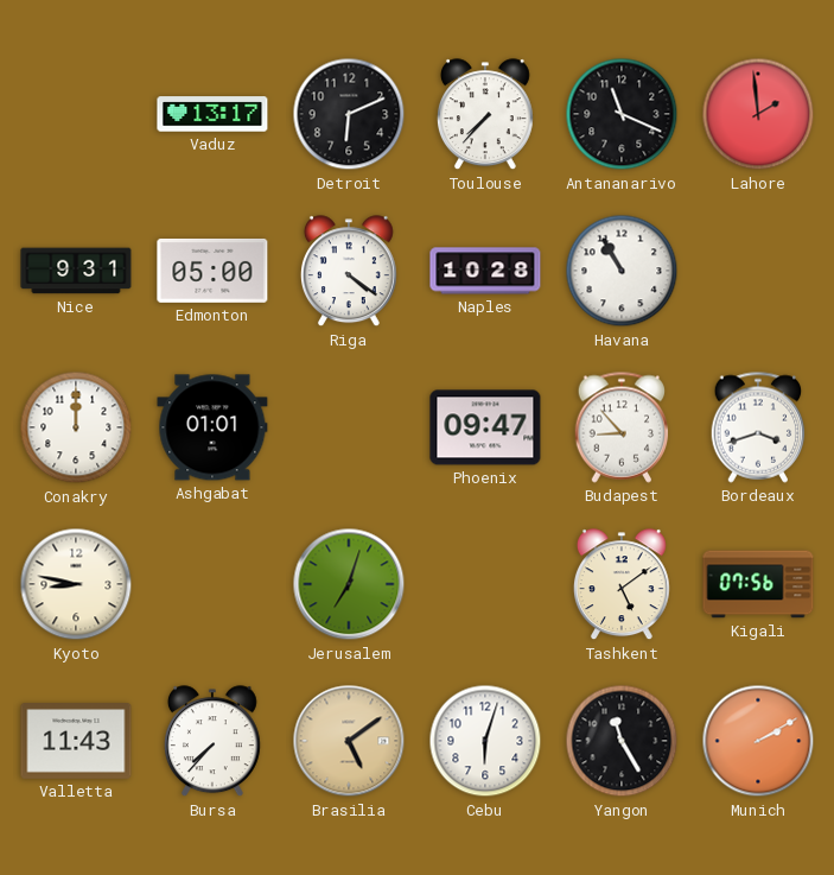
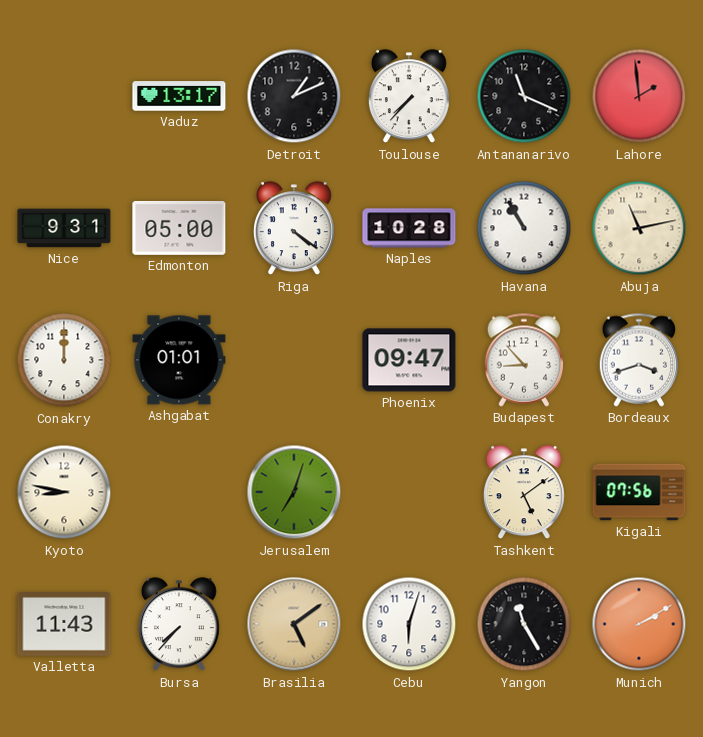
Detroit: 6:11 -> 1:11
Abuja: none -> 11:13
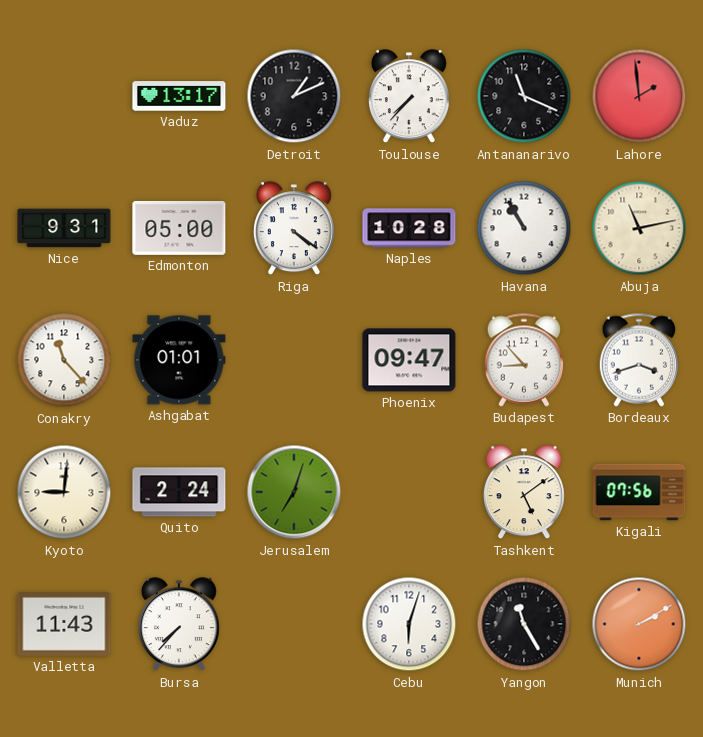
Conakry: 12:00 -> 11:23
Kyoto: 8:47 -> 9:01
Quito: none -> 2:24
Brasilia: 5:09 -> none
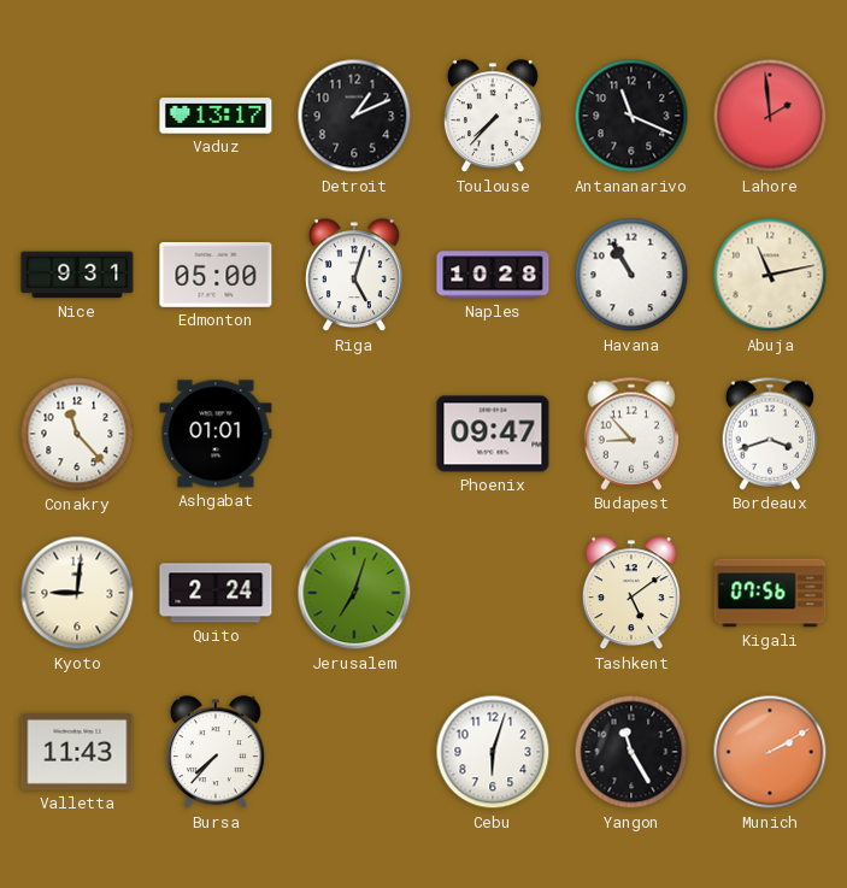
Riga: 4:21 -> 5:03
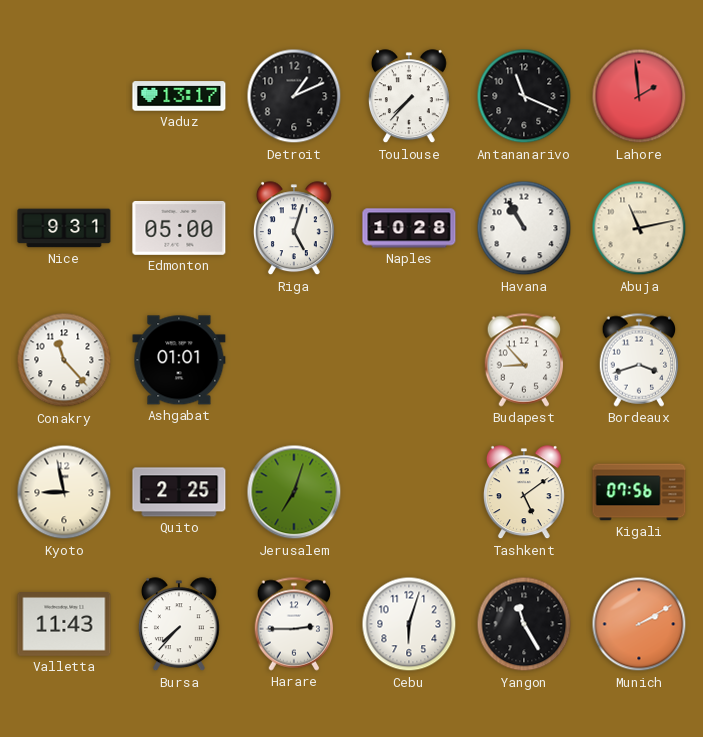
Phoenix: 09:47 -> none
Kyoto: 9:01 -> 8:58
Quito: 2:24 -> 2:25
Harare: none -> 2:45
